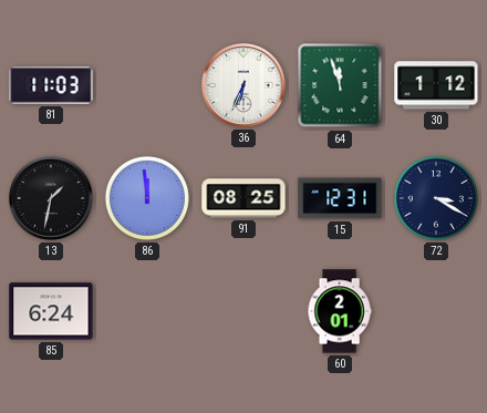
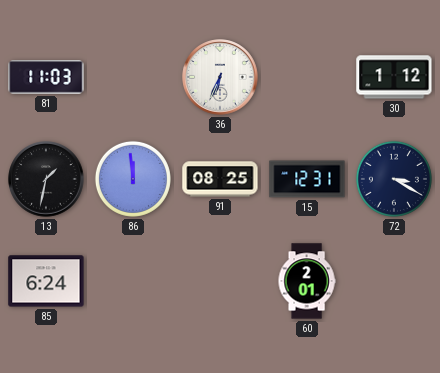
64: 11:57 -> none
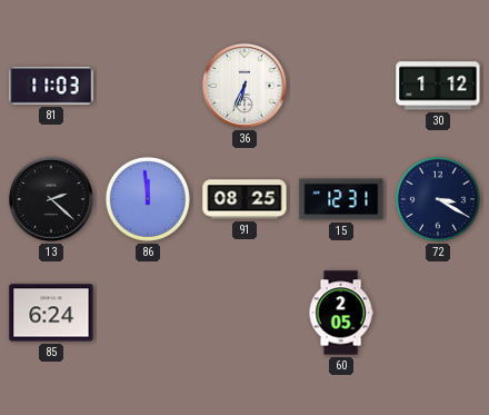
13: 1:32 -> 2:22
60: 2:01 -> 2:05
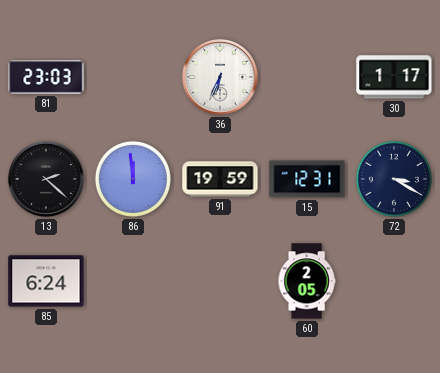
81: 11:03 -> 23:03
30: 1:12 -> 1:17
91: 08:25 -> 19:59
